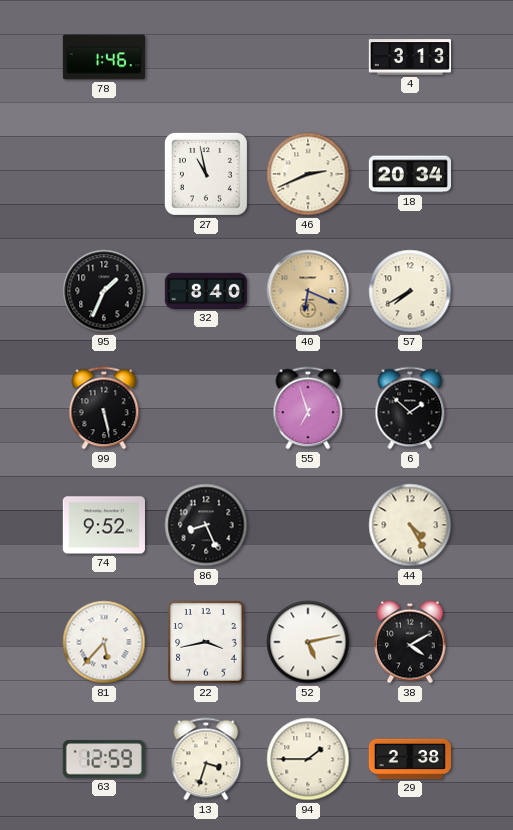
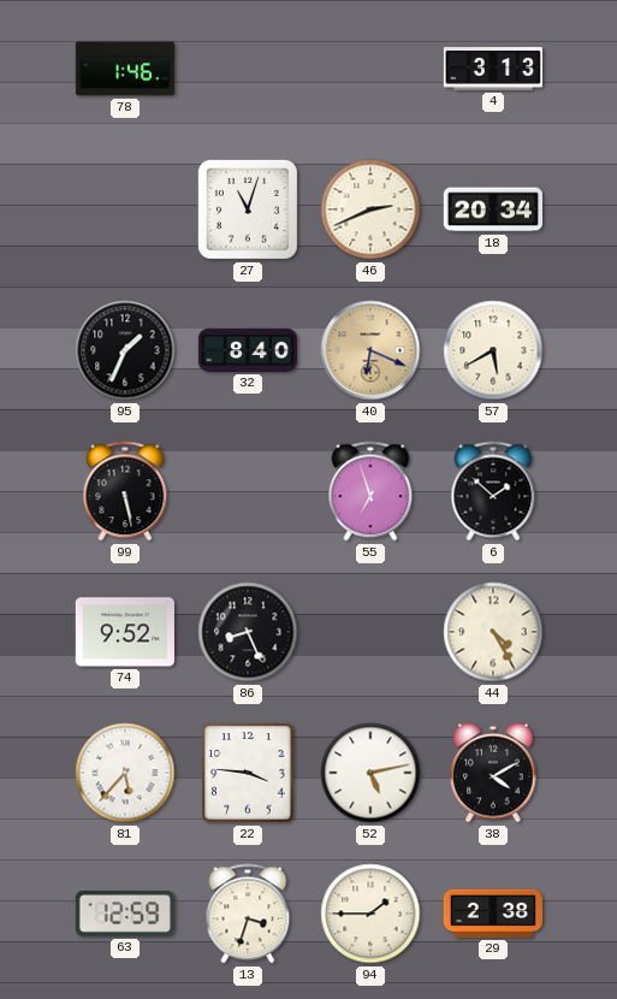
27: 10:58 -> 11:03
57: 7:40 -> 5:40
22: 3:43 -> 3:46
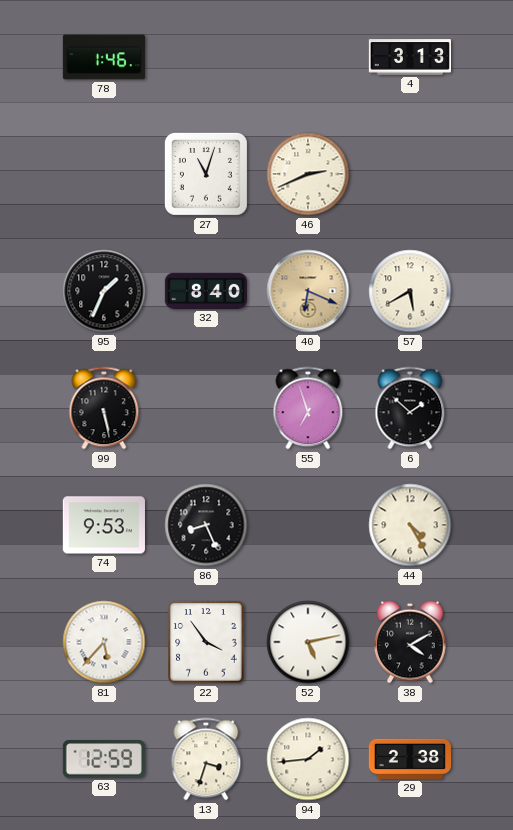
18: 20:34 -> none
74: 9:52 -> 9:53
22: 3:46 -> 3:54
94: 1:45 -> 1:44
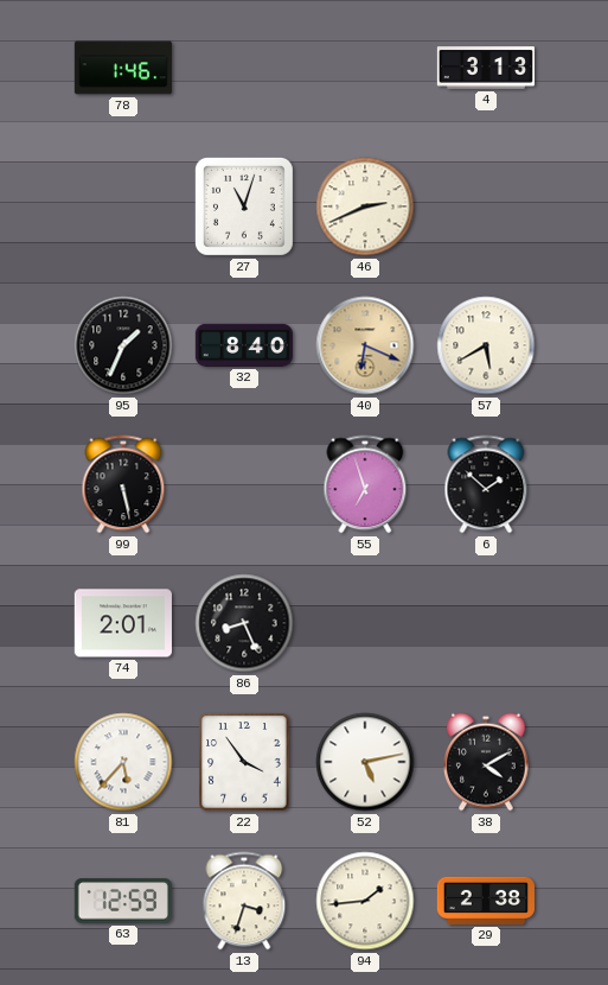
74: 9:53 -> 2:01
44: 4:25 -> none
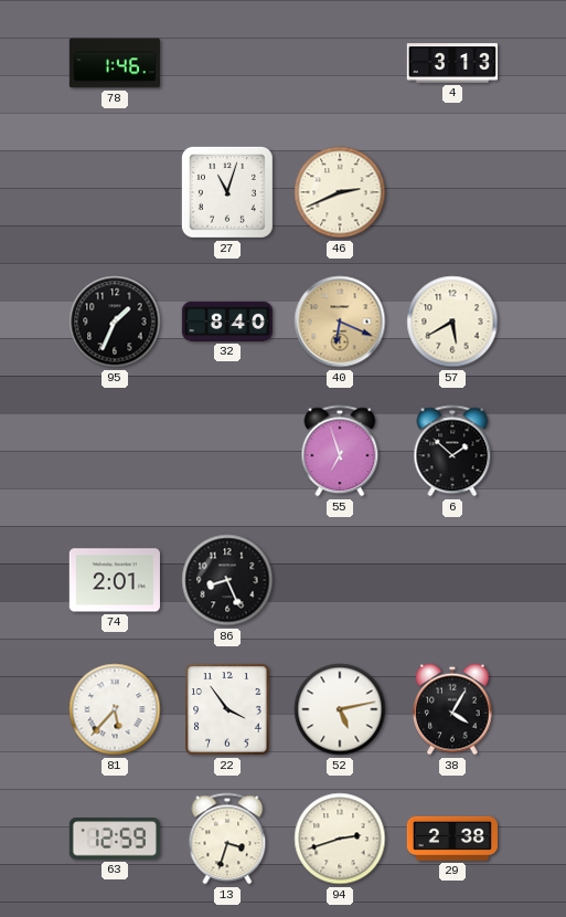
99: 5:28 -> none
38: 4:10 -> 4:05
94: 1:44 -> 2:42
